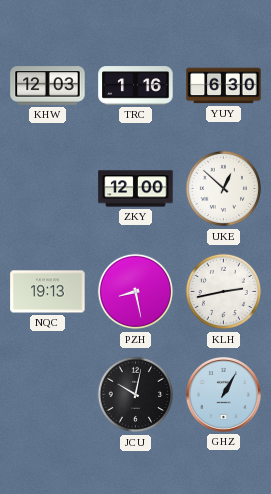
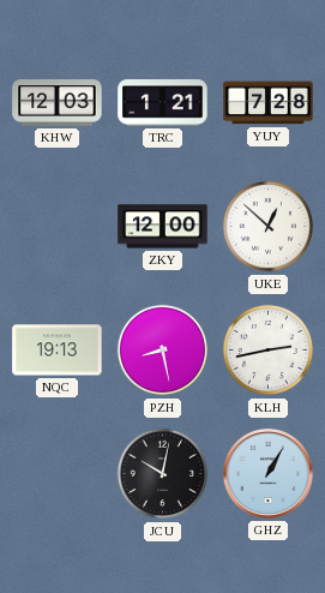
TRC: 1:16 -> 1:21
YUY: 6:30 -> 7:28
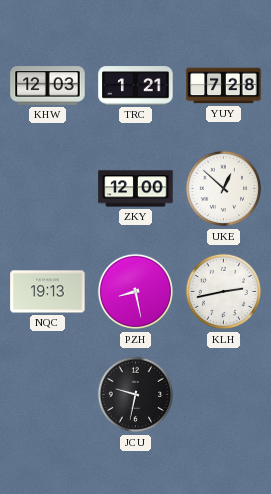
JCU: 10:02 -> 9:32
GHZ: 1:05 -> none
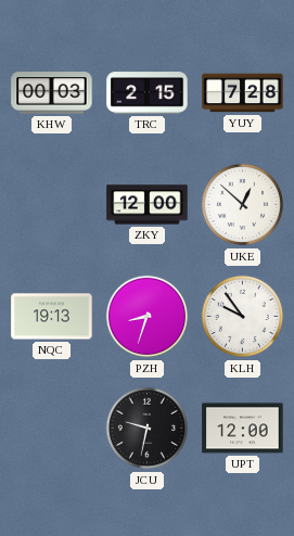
KHW: 12:03 -> 00:03
TRC: 1:21 -> 2:15
PZH: 8:28 -> 8:33
KLH: 2:43 -> 9:54
UPT: none -> 12:00
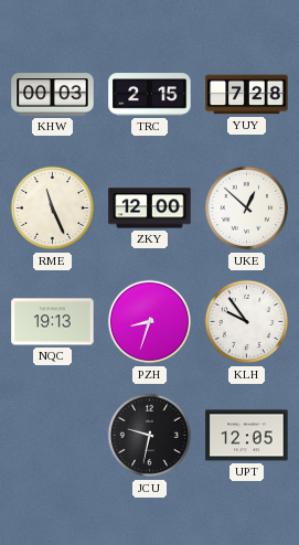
RME: none -> 11:26
UPT: 12:00 -> 12:05
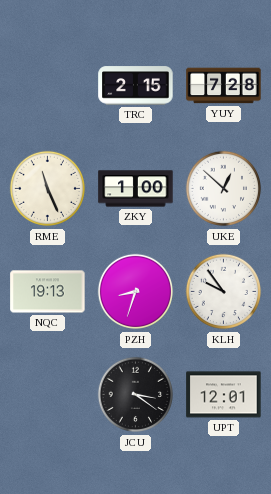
KHW: 00:03 -> none
ZKY: 12:00 -> 1:00
JCU: 9:32 -> 3:21
UPT: 12:05 -> 12:01
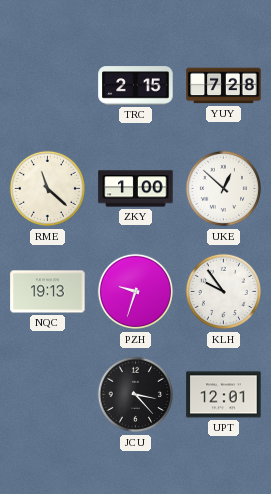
RME: 11:26 -> 11:22
PZH: 8:33 -> 9:33
JCU: 3:21 -> 3:23
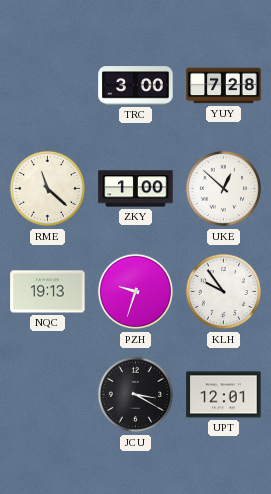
TRC: 2:15 -> 3:00
JCU: 3:23 -> 3:20
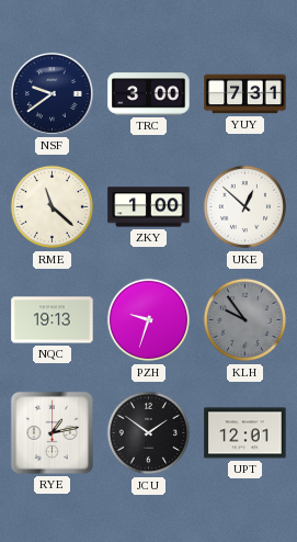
NSF: none -> 9:39
YUY: 7:28 -> 7:31
KLH dial: white -> grey
RYE: none -> 1:13
JCU: 3:20 -> 1:51
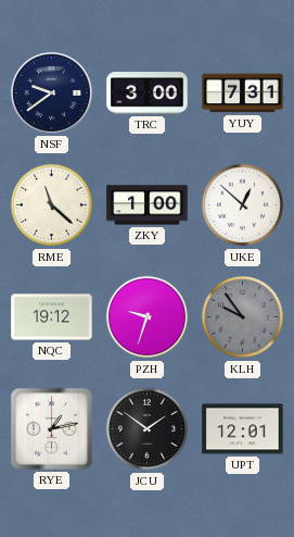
NQC: 19:13 -> 19:12
